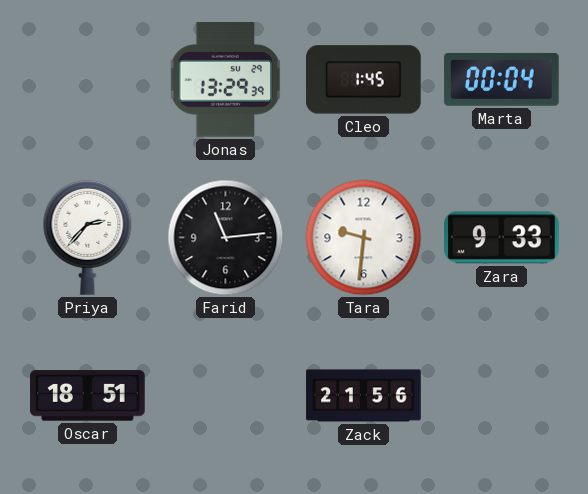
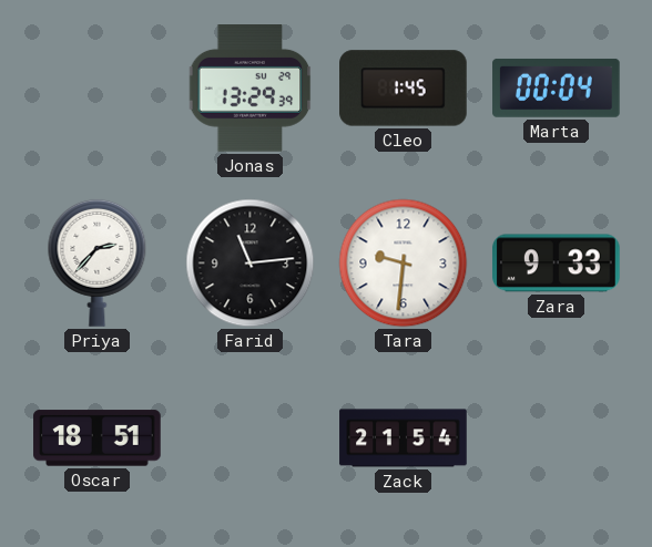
Zack: 21:56 -> 21:54
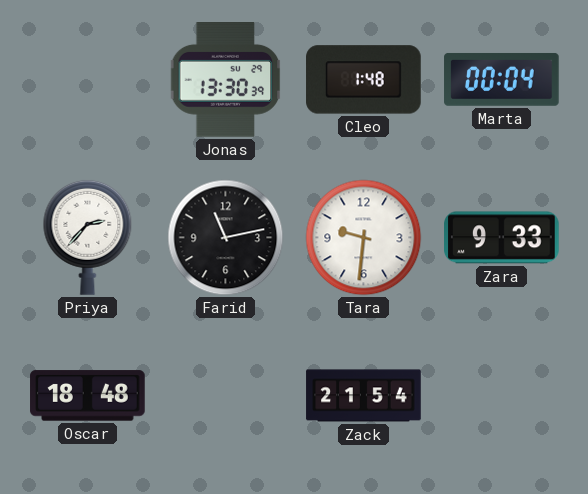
Jonas: 13:29 -> 13:30
Cleo: 1:45 -> 1:48
Farid: 11:14 -> 11:13
Oscar: 18:51 -> 18:48
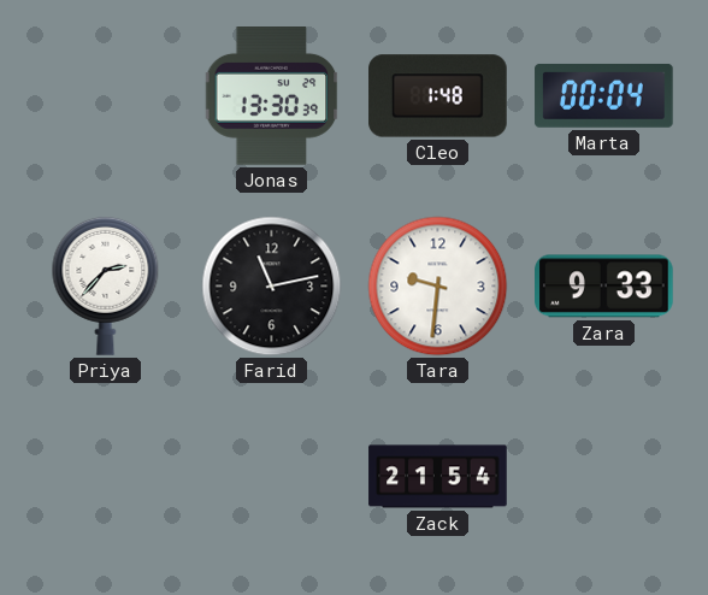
Oscar: 18:48 -> none
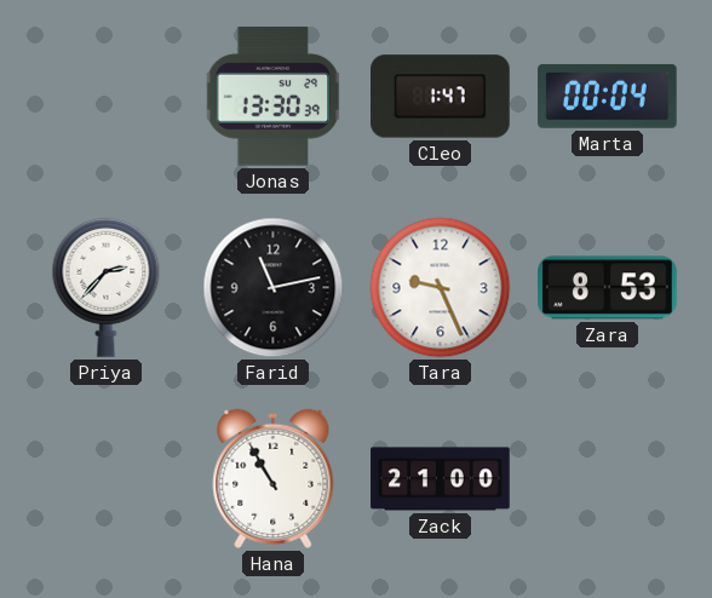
Cleo: 1:48 -> 1:47
Tara: 9:31 -> 9:26
Zara: 9:33 -> 8:53
Hana: none -> 10:55
Zack: 21:54 -> 21:00
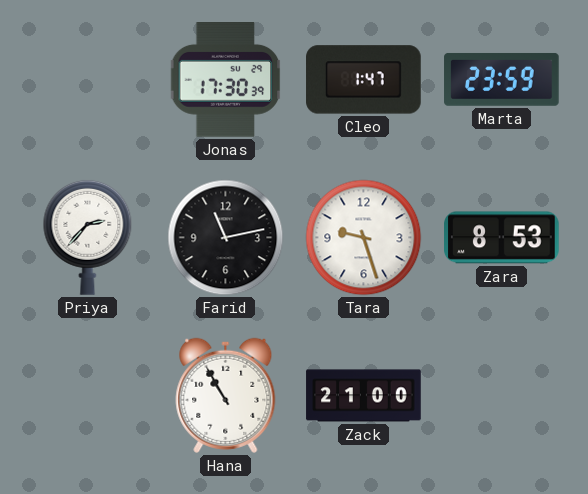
Jonas: 13:30 -> 17:30
Marta: 00:04 -> 23:59
Tara: 9:26 -> 9:27
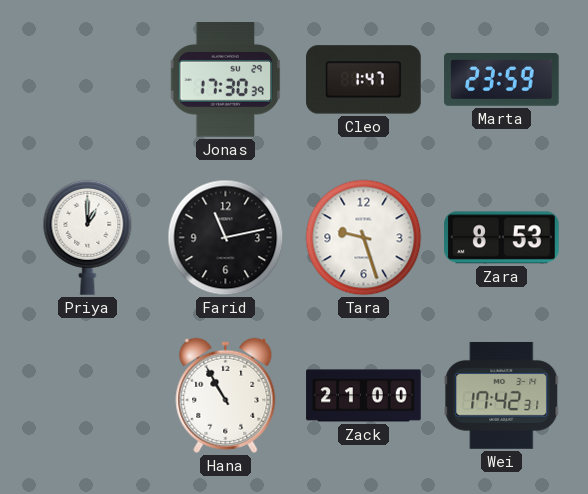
Priya: 2:37 -> 1:00
Wei: none -> 17:42
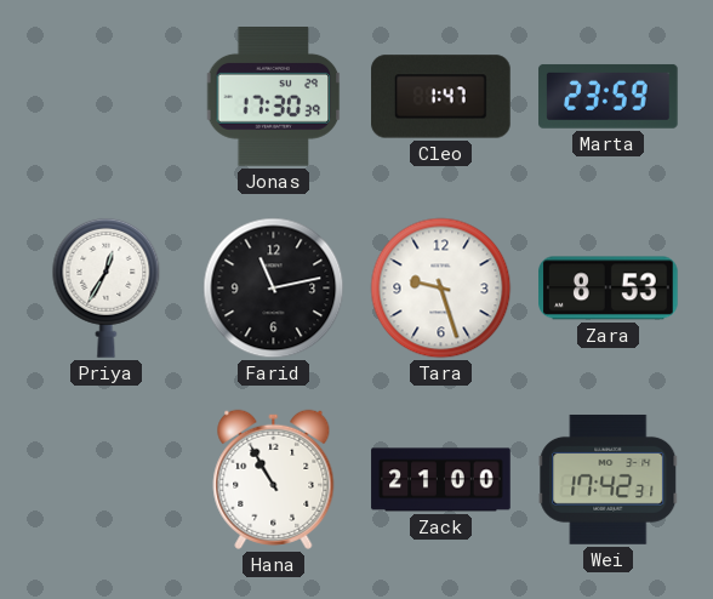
Priya: 1:00 -> 12:35
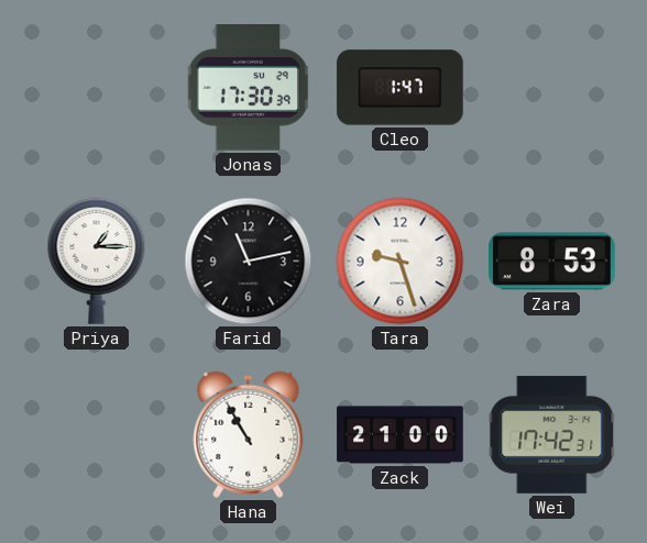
Marta: 23:59 -> none
Priya: 12:35 -> 1:15
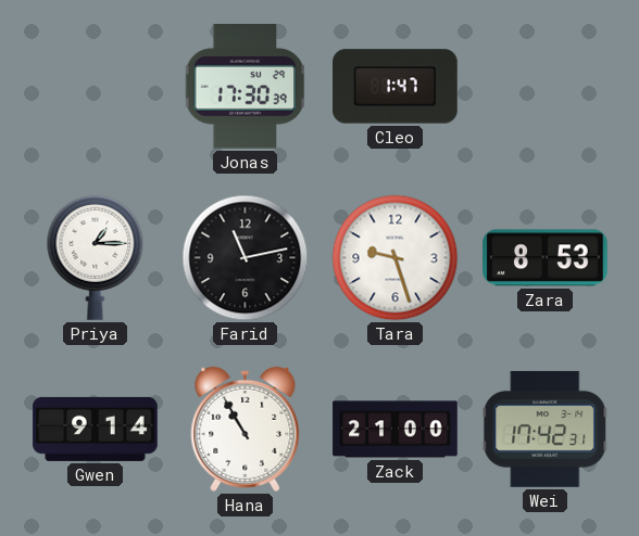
Gwen: none -> 9:14
